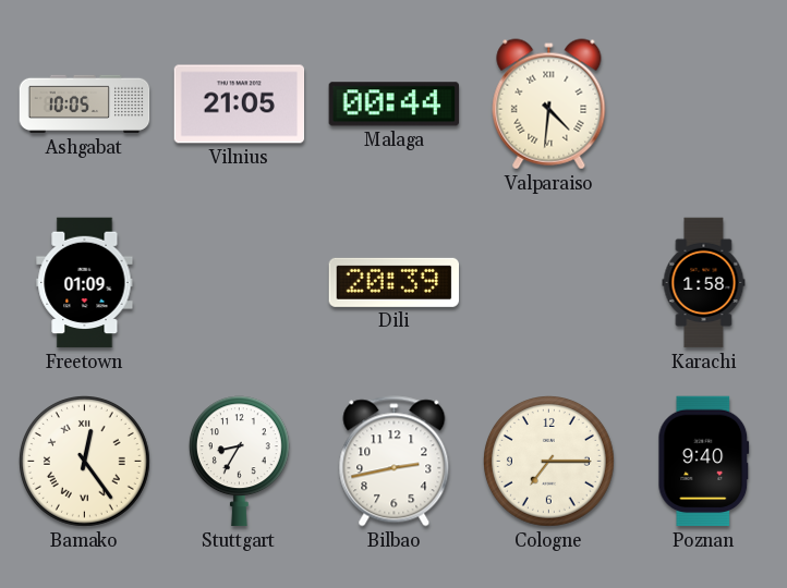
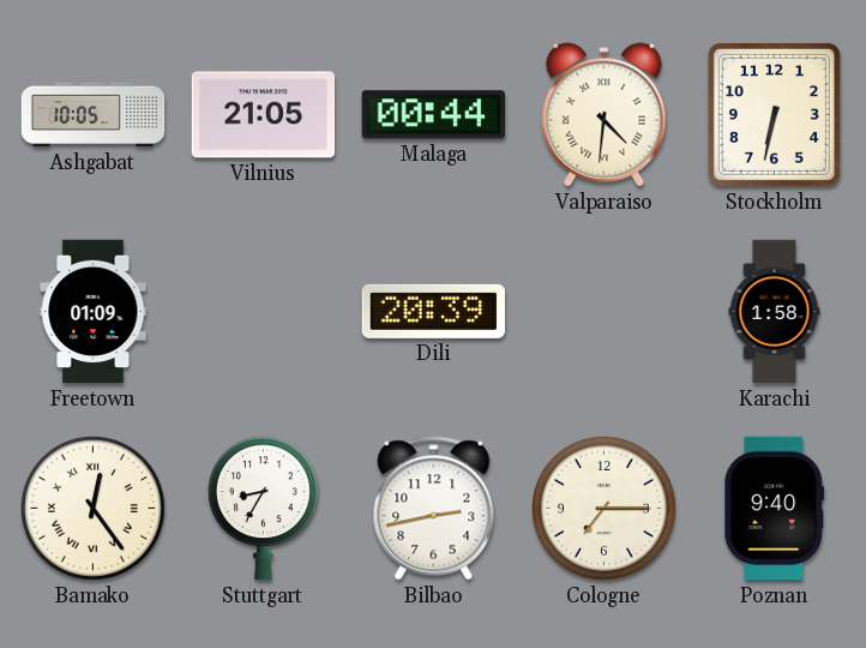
Stockholm: none -> 6:32
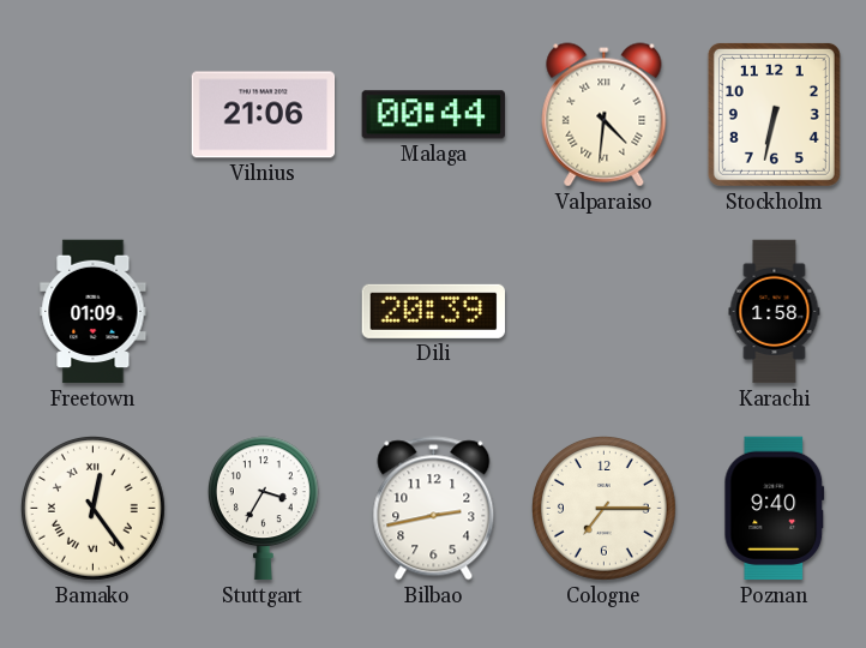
Ashgabat: 10:05 -> none
Vilnius: 21:05 -> 21:06
Stuttgart: 8:35 -> 3:35
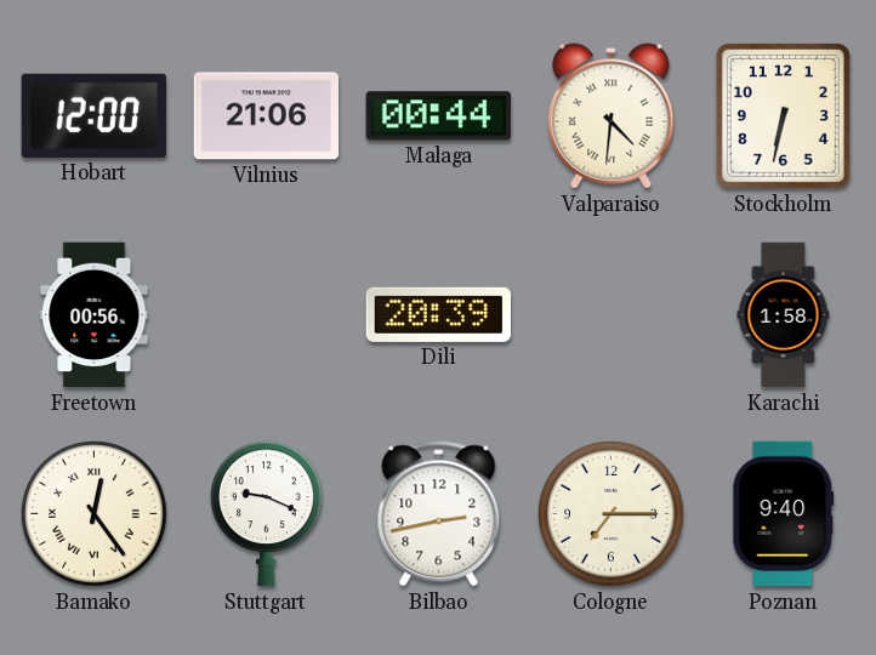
Hobart: none -> 12:00
Freetown: 01:09 -> 00:56
Stuttgart: 3:35 -> 9:19
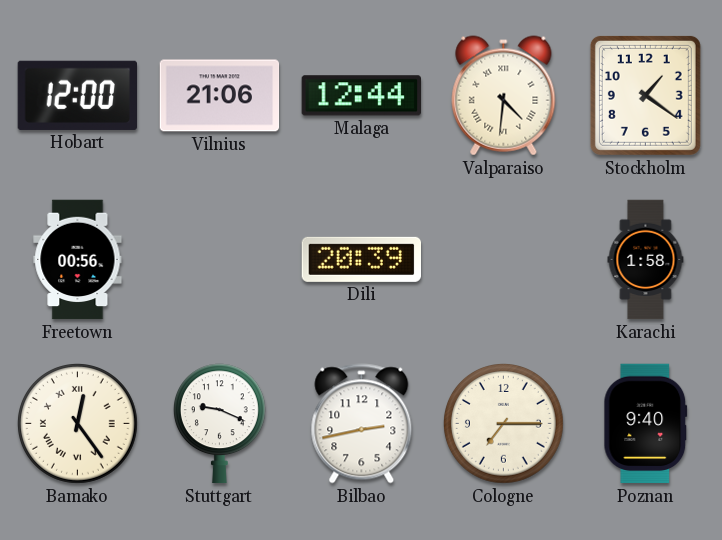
Malaga: 00:44 -> 12:44
Stockholm: 6:32 -> 1:21
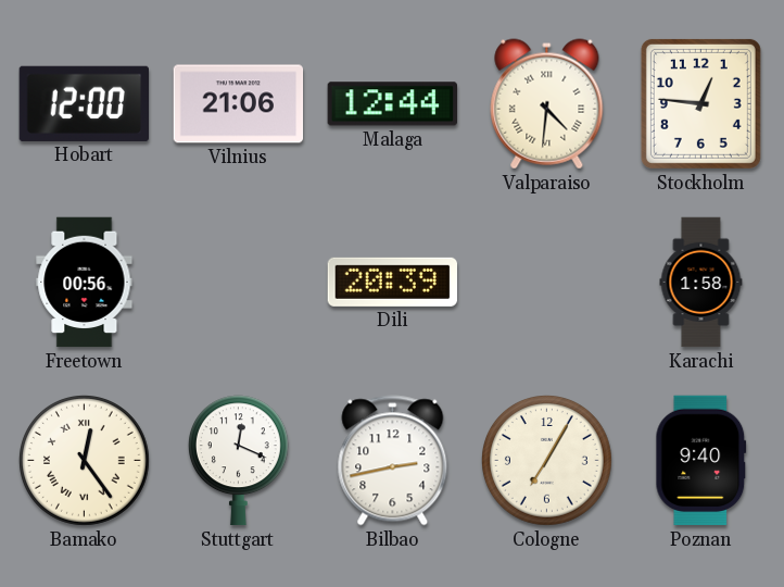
Stockholm: 1:21 -> 12:46
Stuttgart: 9:19 -> 12:19
Cologne: 7:15 -> 7:05
